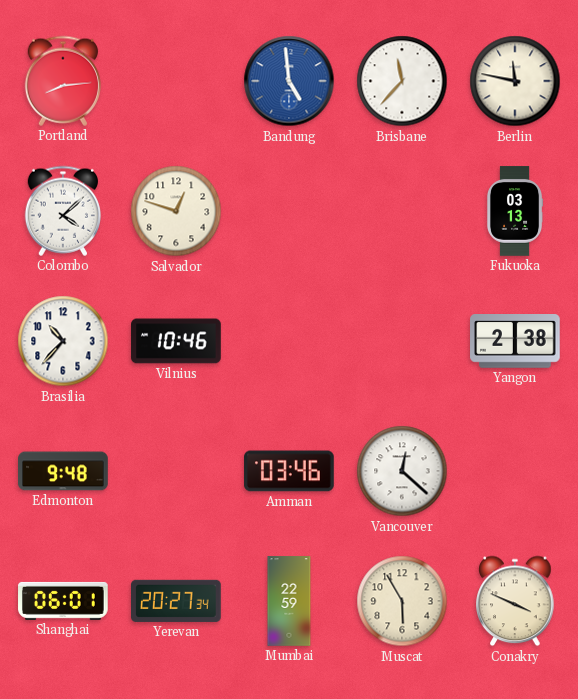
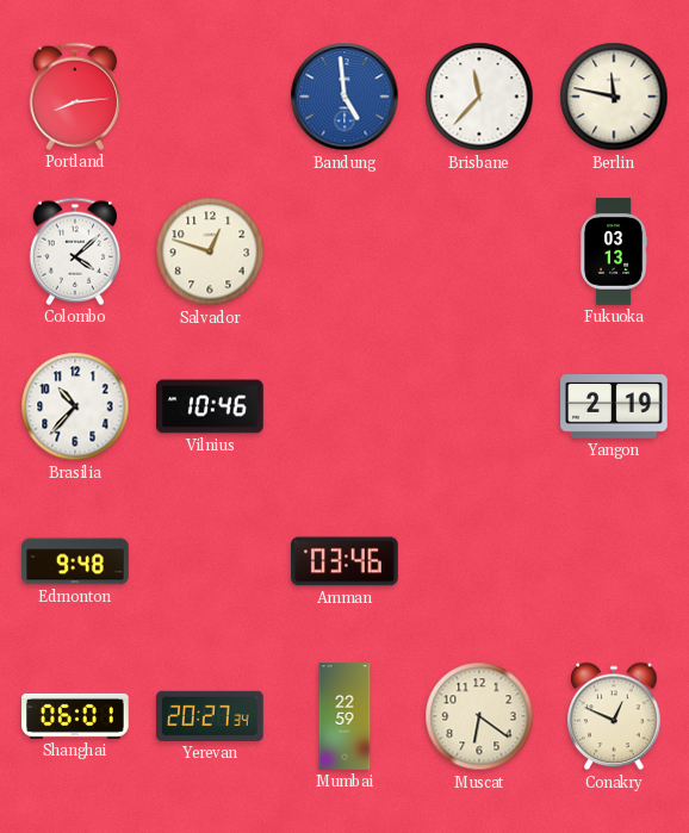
Yangon: 2:38 -> 2:19
Vancouver: 12:22 -> none
Muscat: 5:55 -> 6:21
Conakry: 3:49 -> 12:49
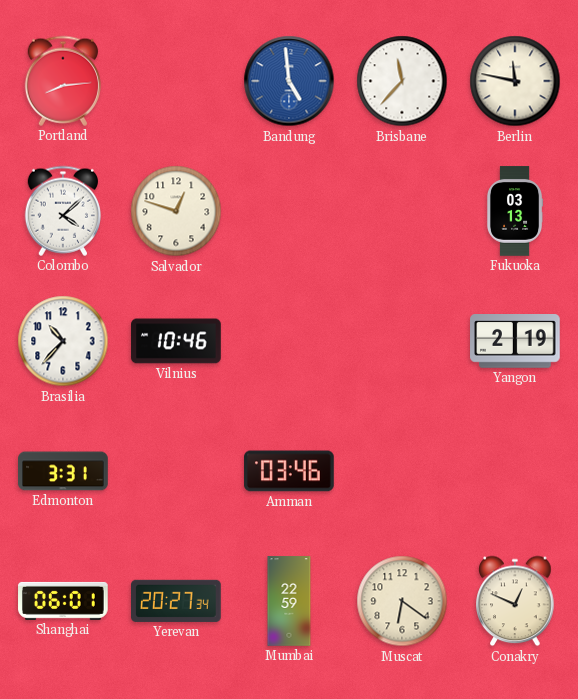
Edmonton: 9:48 -> 3:31
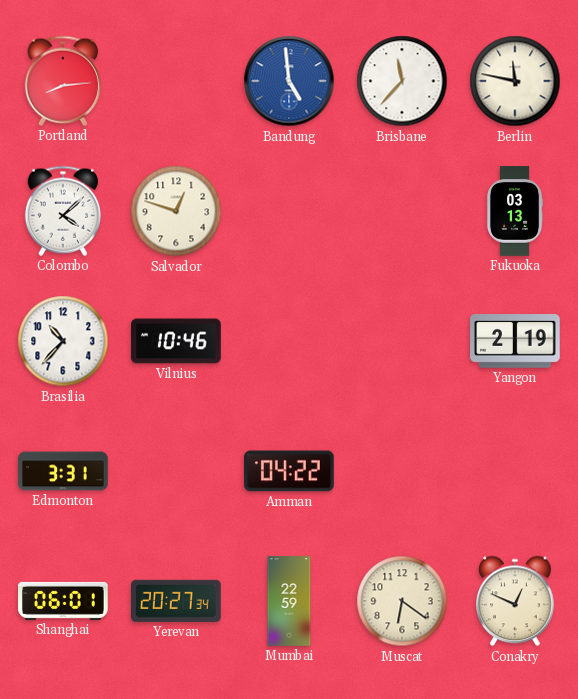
Amman: 03:46 -> 04:22
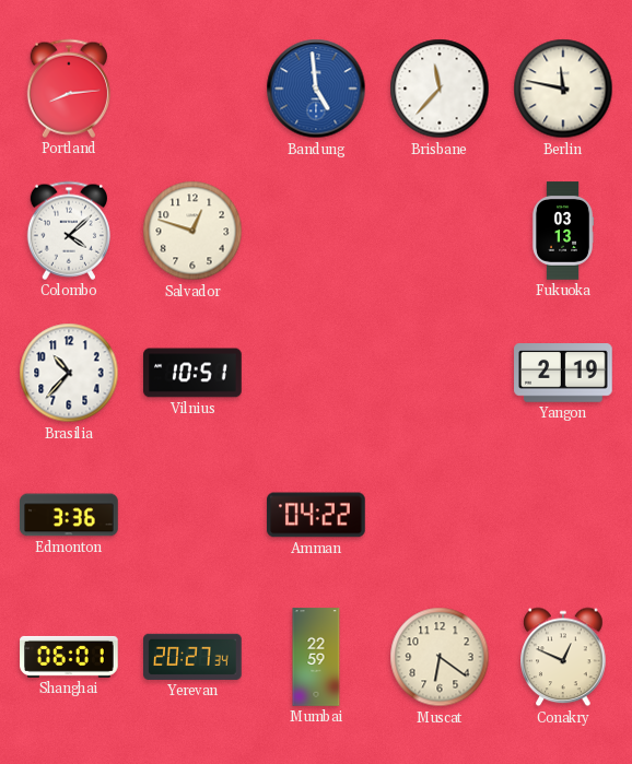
Vilnius: 10:46 -> 10:51
Edmonton: 3:31 -> 3:36
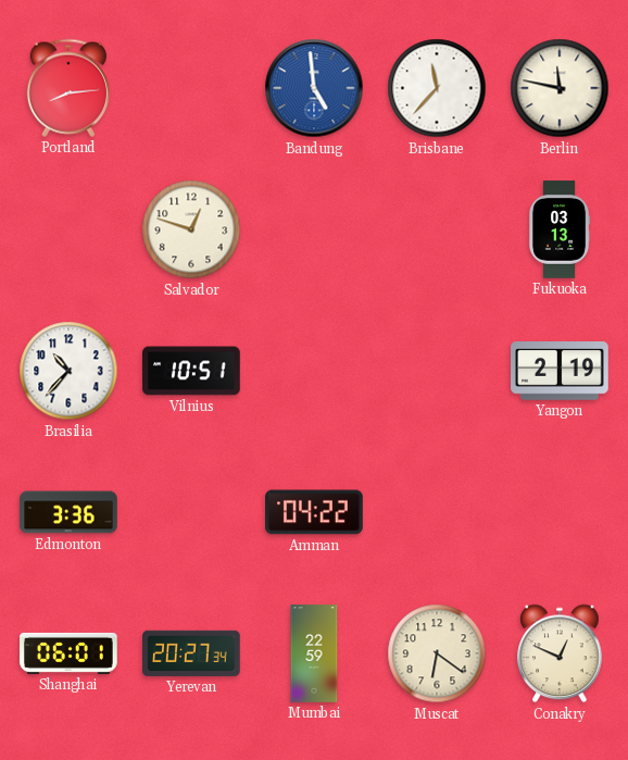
Colombo: 4:08 -> none
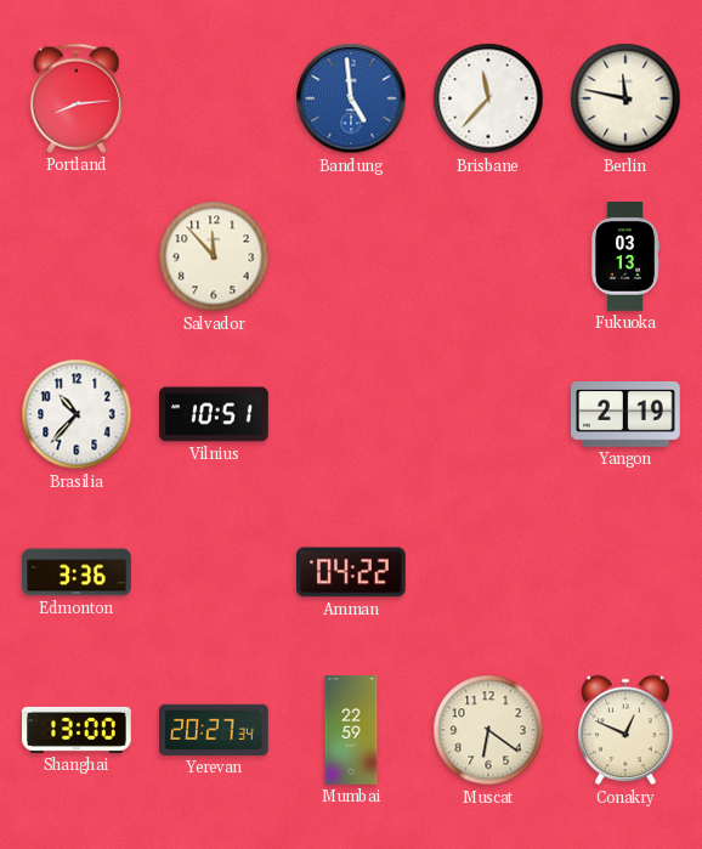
Salvador: 12:48 -> 11:53
Shanghai: 06:01 -> 13:00
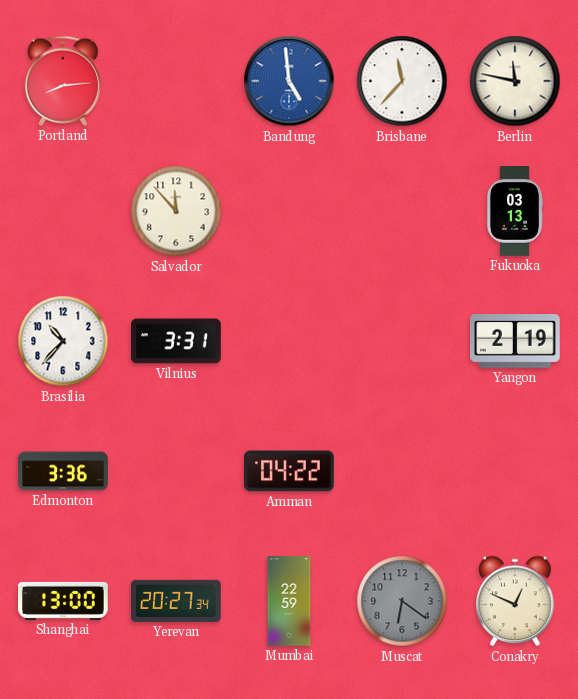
Vilnius: 10:51 -> 3:31
Muscat dial: cream -> grey
